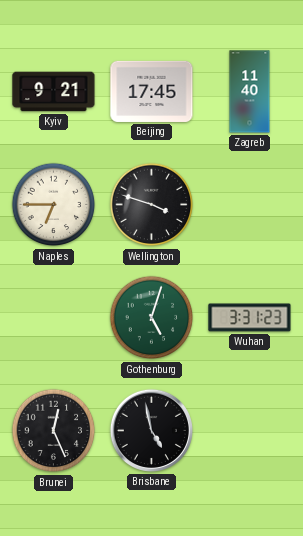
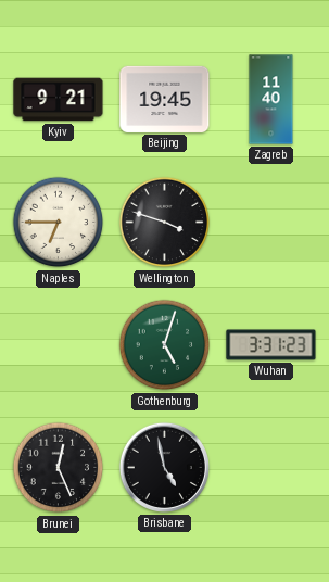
Beijing: 17:45 -> 19:45
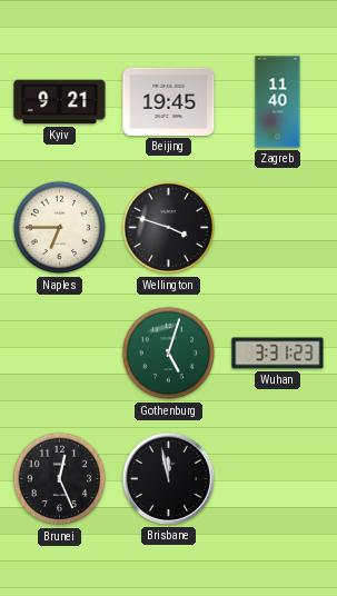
Brisbane: 4:58 -> 11:58
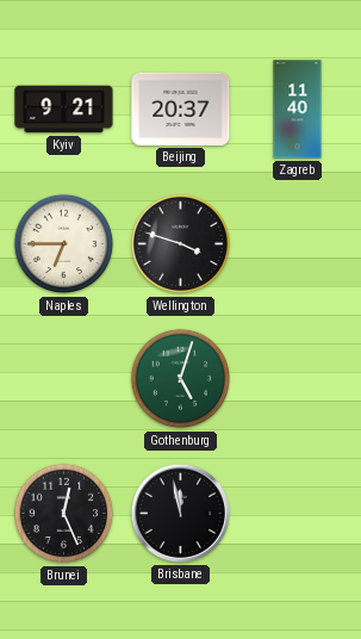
Beijing: 19:45 -> 20:37
Wuhan: 3:31 -> none
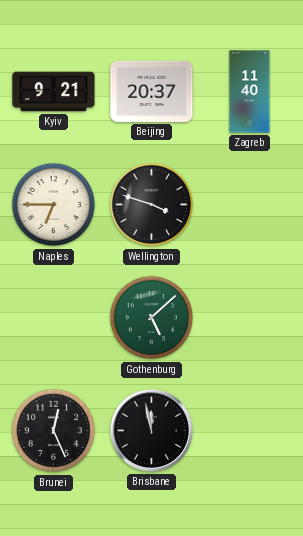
Gothenburg: 5:03 -> 5:08
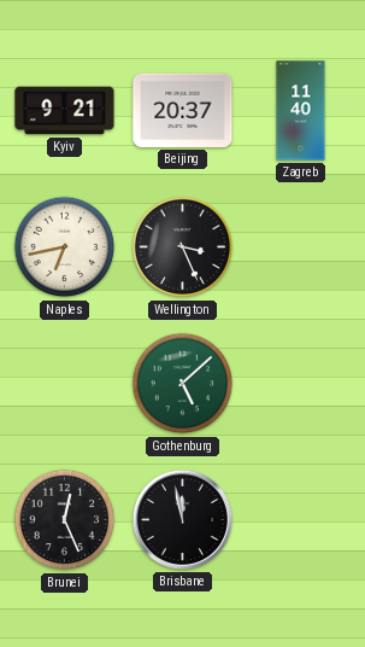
Naples: 6:45 -> 6:43
Wellington: 3:48 -> 3:26
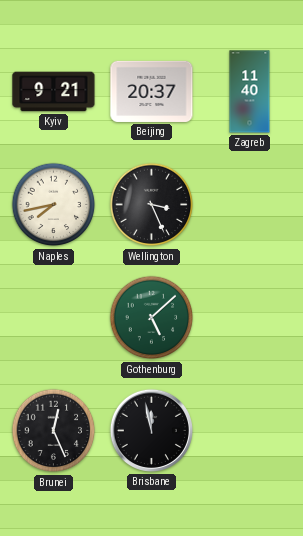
Naples: 6:43 -> 7:43
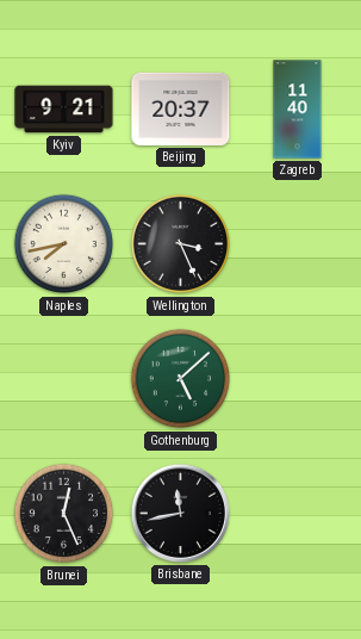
Brisbane: 11:58 -> 11:43
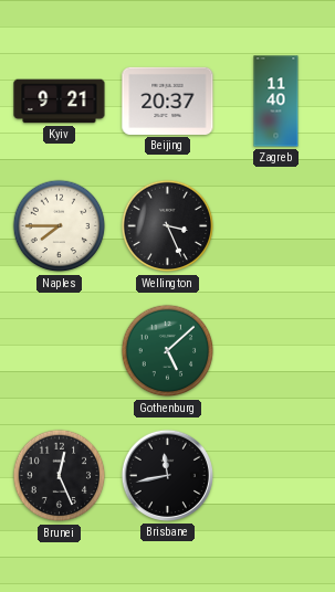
Naples: 7:43 -> 7:45
